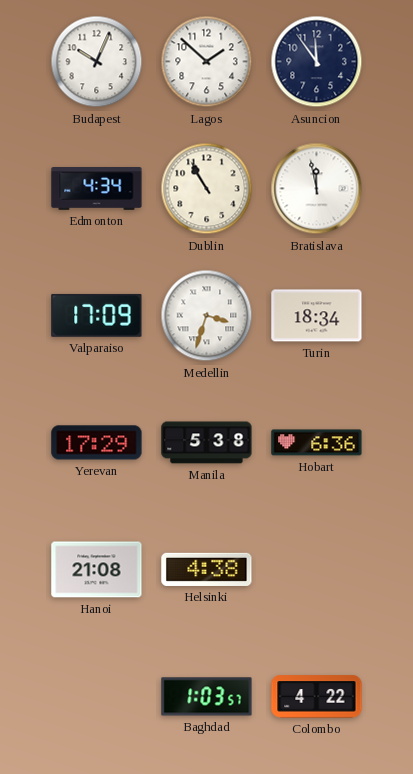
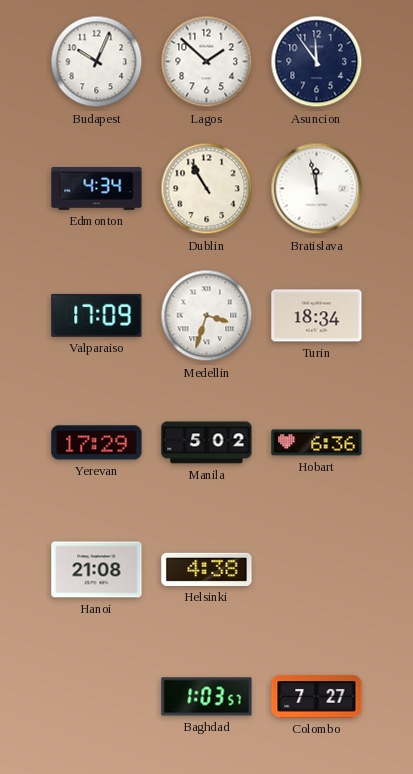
Manila: 5:38 -> 5:02
Colombo: 4:22 -> 7:27
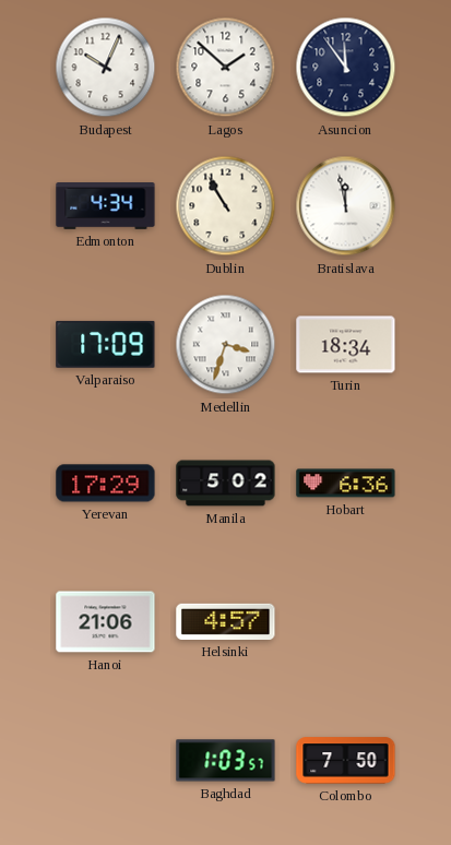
Hanoi: 21:08 -> 21:06
Helsinki: 4:38 -> 4:57
Colombo: 7:27 -> 7:50
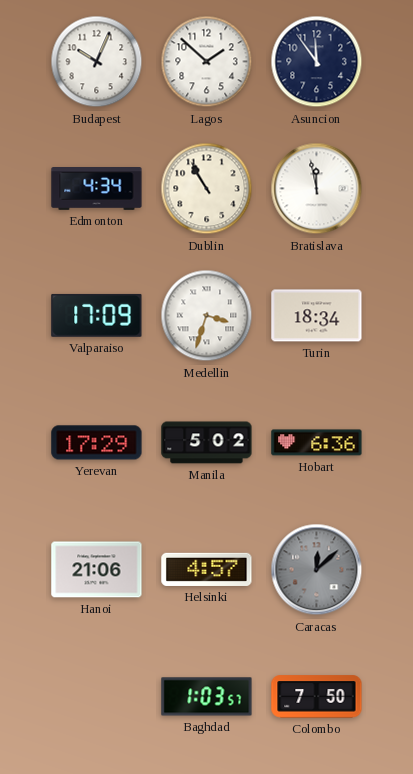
Caracas: none -> 12:08
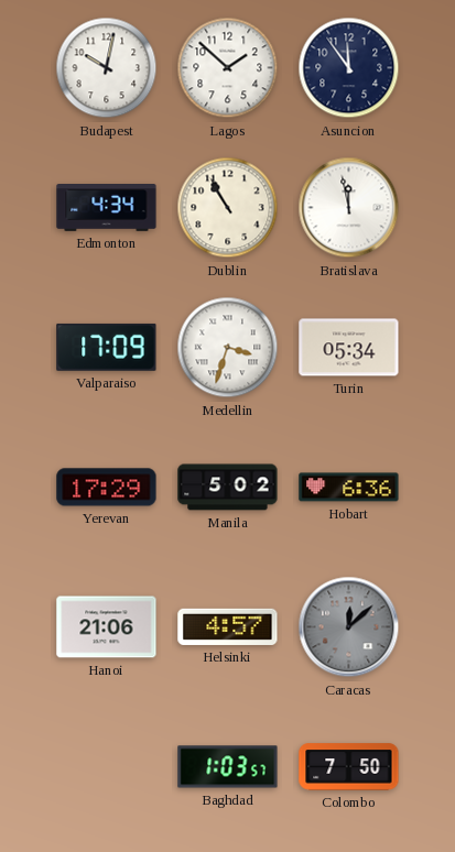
Budapest: 10:04 -> 10:02
Turin: 18:34 -> 05:34
